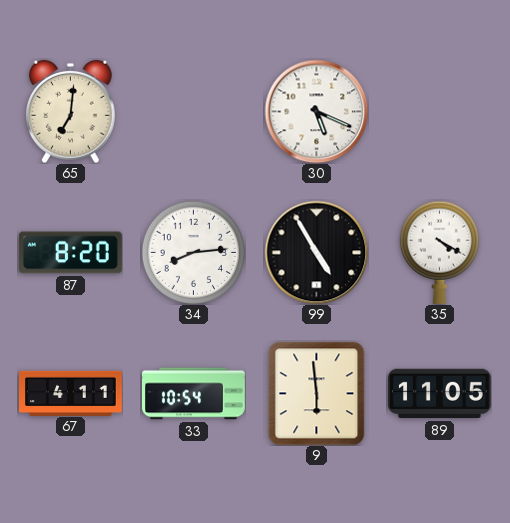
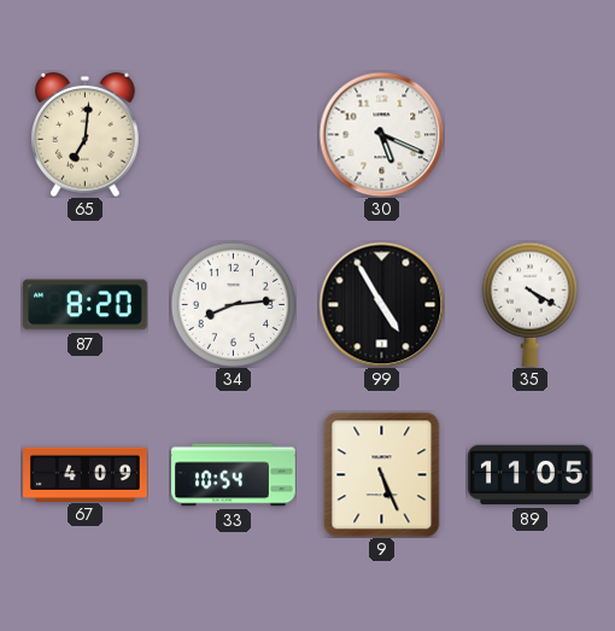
67: 4:11 -> 4:09
9: 5:59 -> 5:26
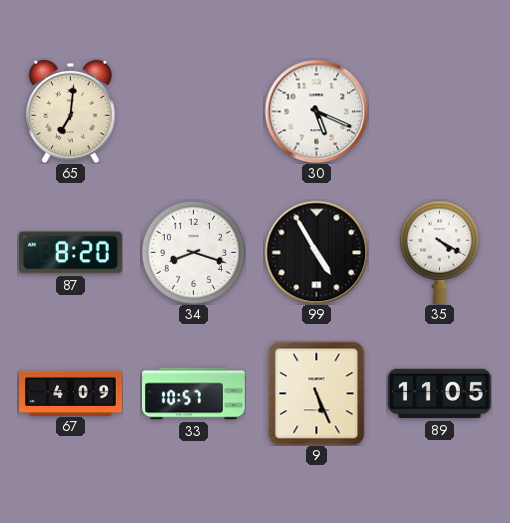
34: 8:14 -> 8:18
33: 10:54 -> 10:57
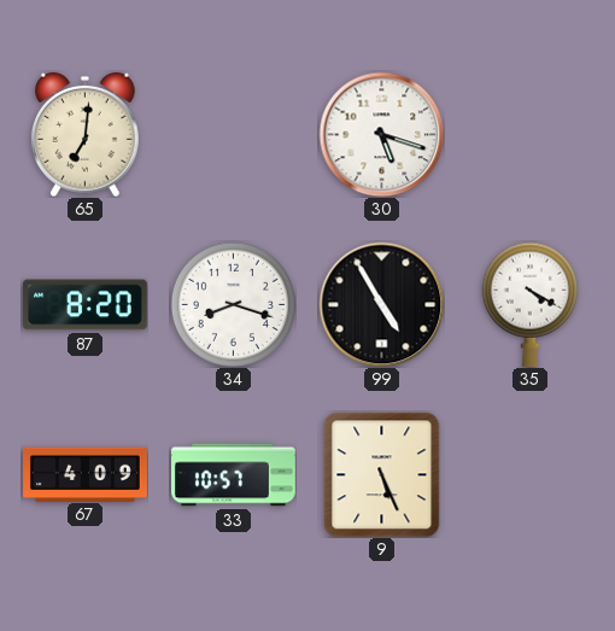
30: 5:19 -> 5:18
89: 11:05 -> none
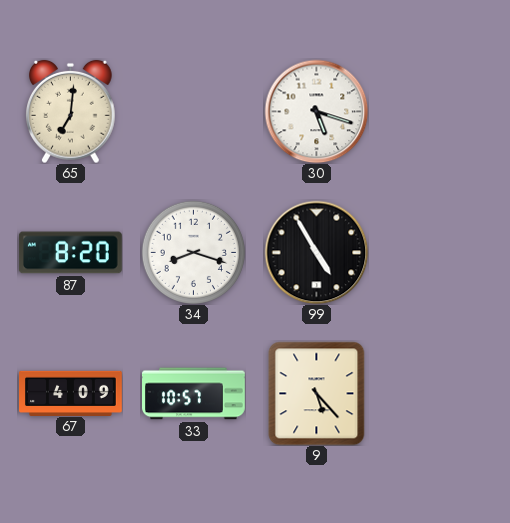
35: 4:20 -> none
9: 5:26 -> 5:23
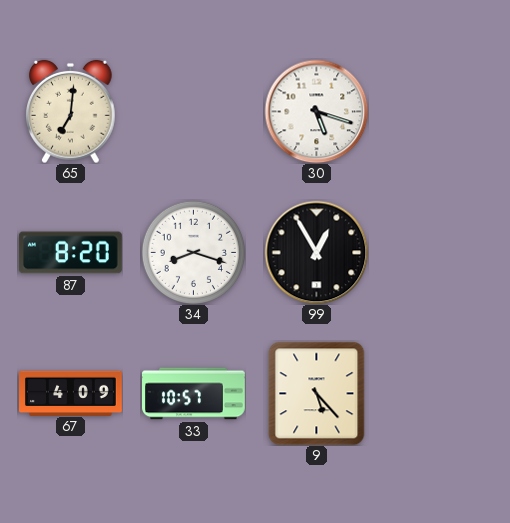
99: 4:55 -> 12:55
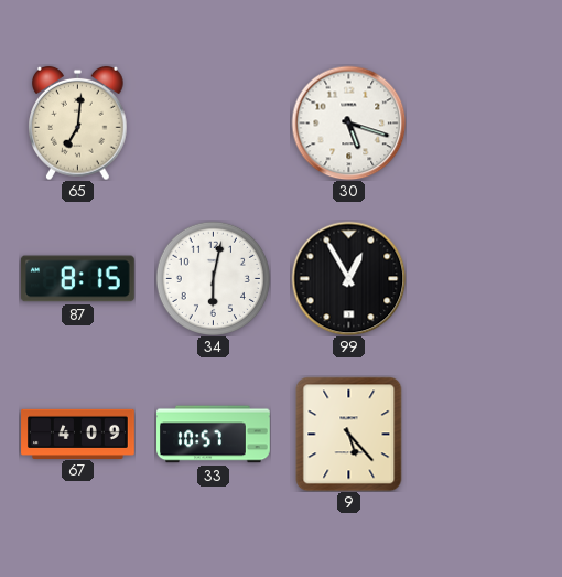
87: 8:20 -> 8:15
34: 8:18 -> 6:02
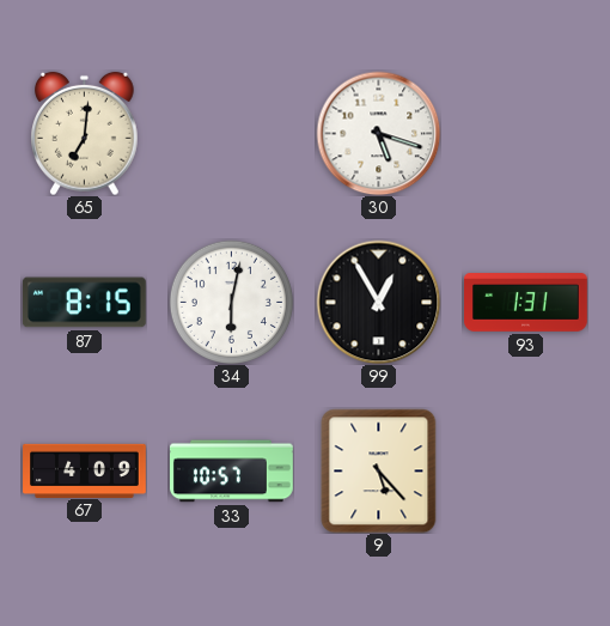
93: none -> 1:31
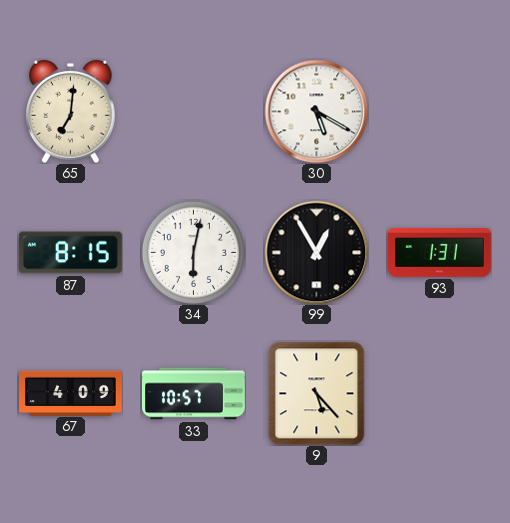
30: 5:18 -> 5:20
